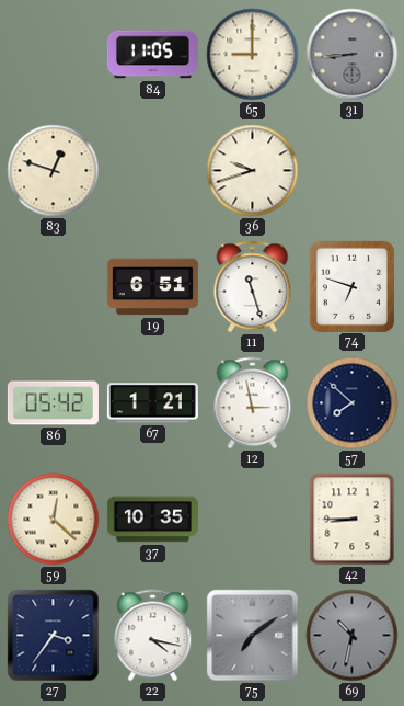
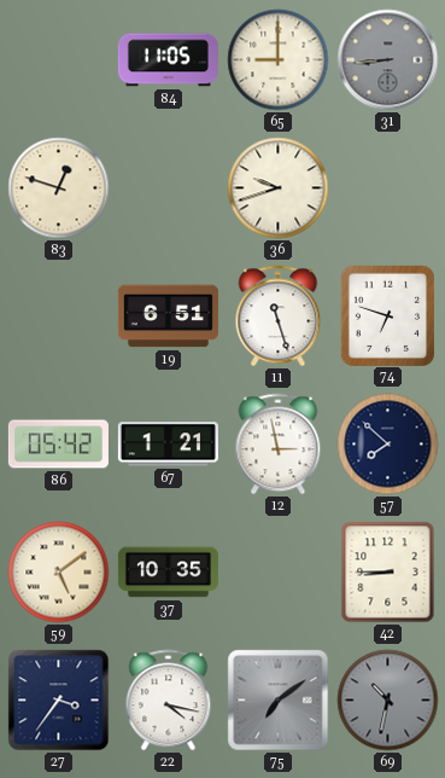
59: 12:22 -> 5:09
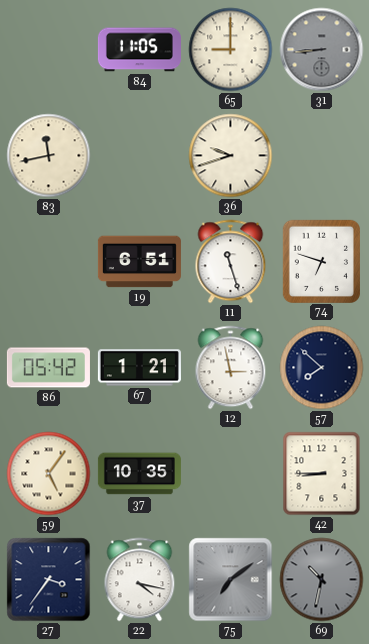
83: 12:48 -> 11:43
59: 5:09 -> 5:06
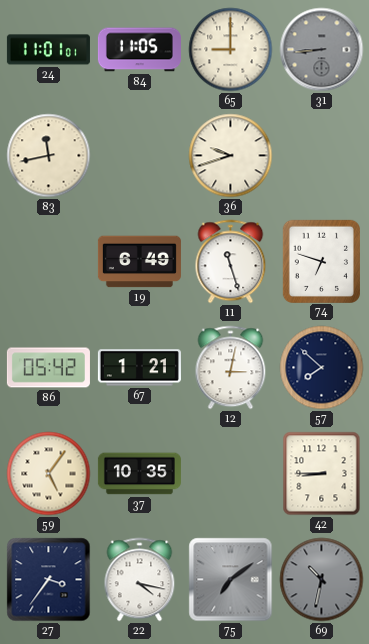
24: none -> 11:01
19: 6:51 -> 6:49
12: 2:58 -> 3:02
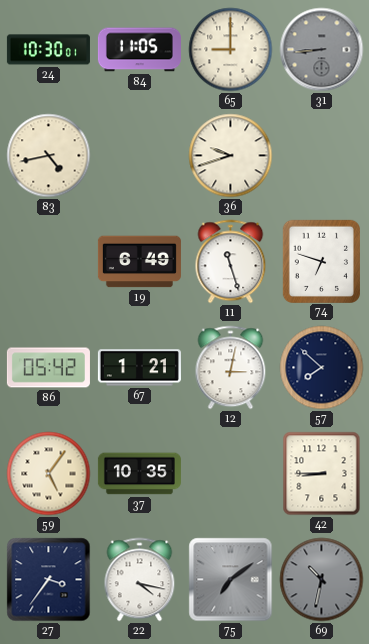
24: 11:01 -> 10:30
83: 11:43 -> 4:43
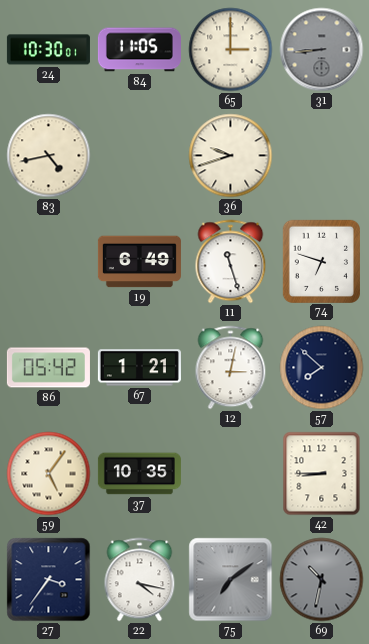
65: 9:00 -> 3:00
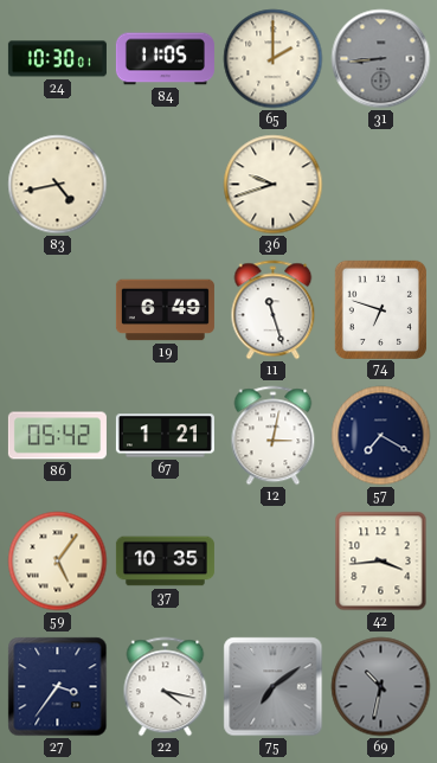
65: 3:00 -> 2:00
57: 7:52 -> 7:20
42: 8:45 -> 3:44
